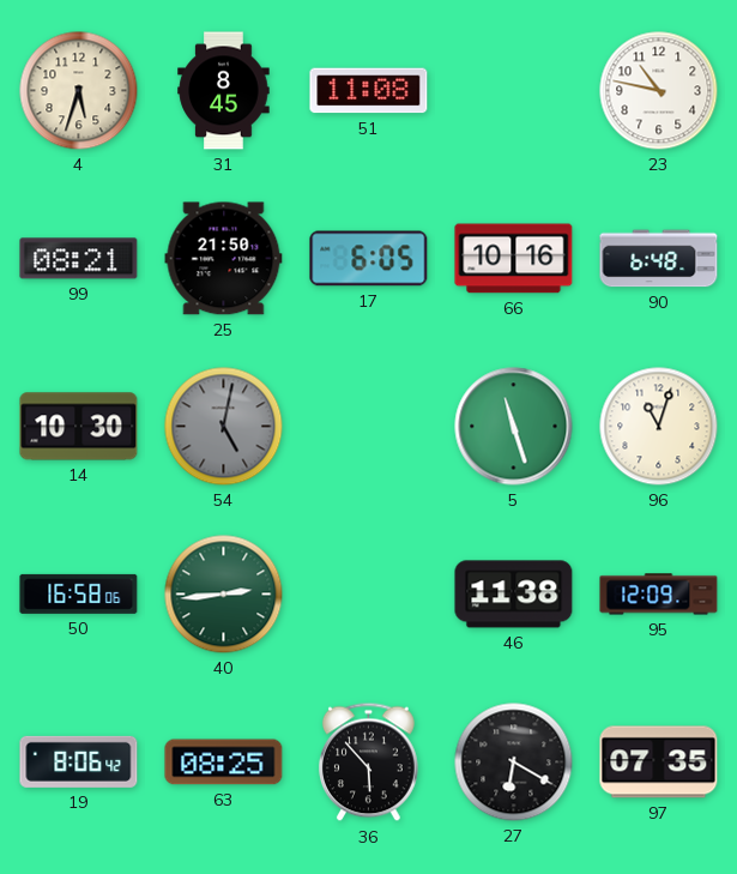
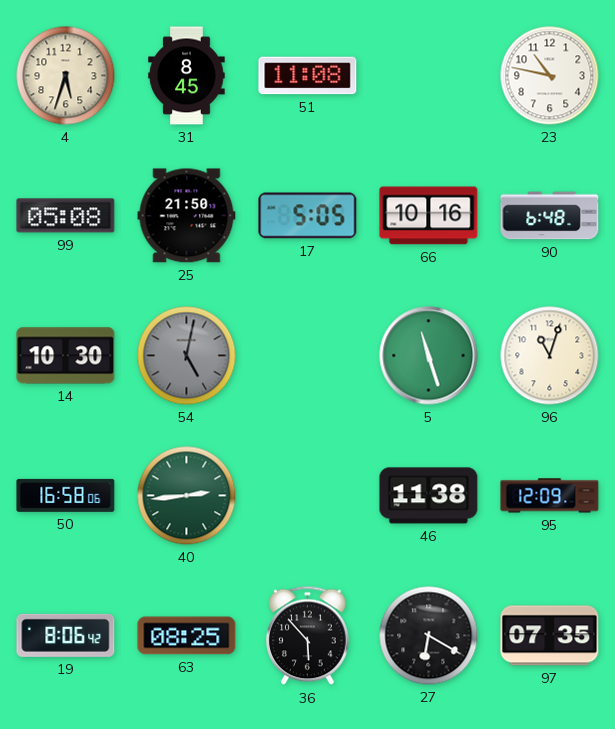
99: 08:21 -> 05:08
17: 6:05 -> 5:05
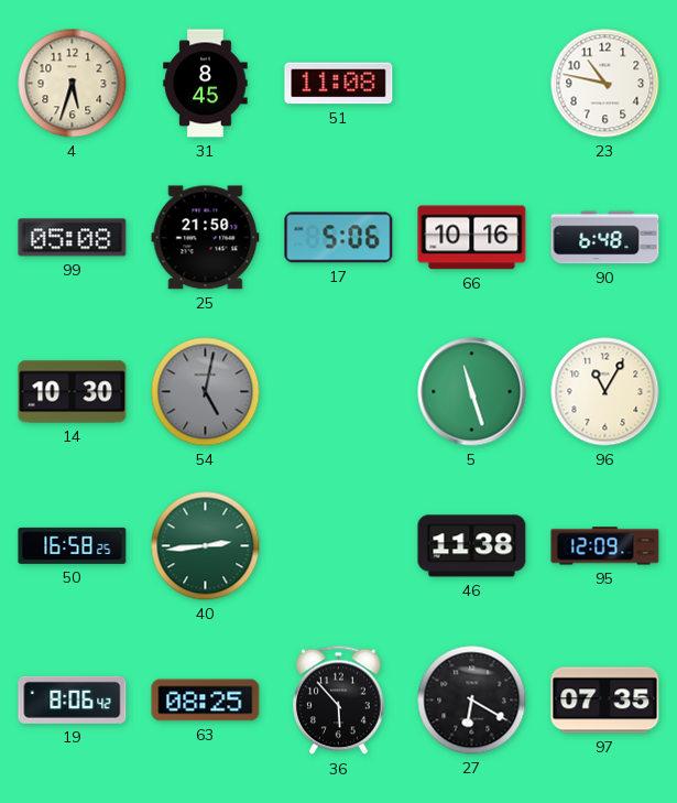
17: 5:05 -> 5:06
96: 11:03 -> 11:05
50: 16:58:06 -> 16:58:25
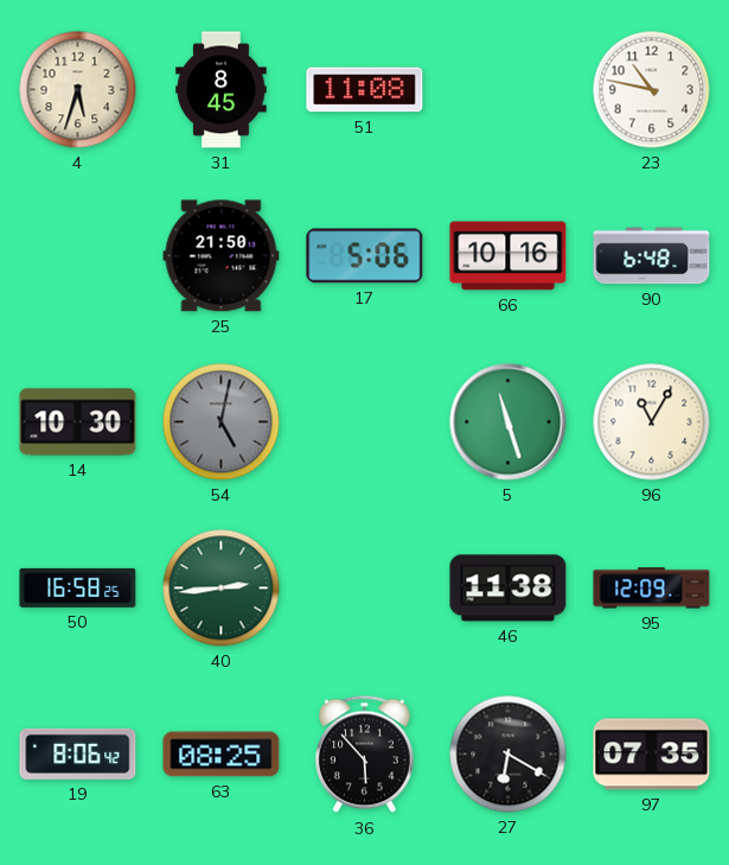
99: 05:08 -> none
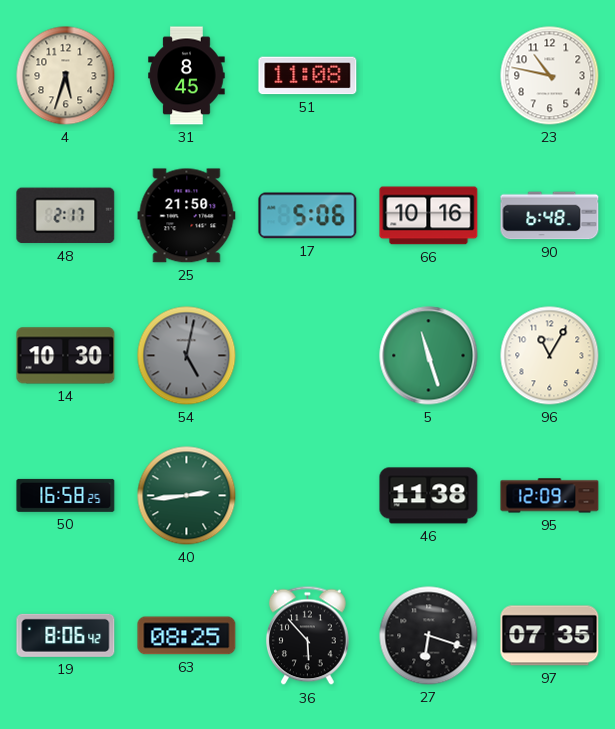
48: none -> 2:17
27: 6:20 -> 6:18
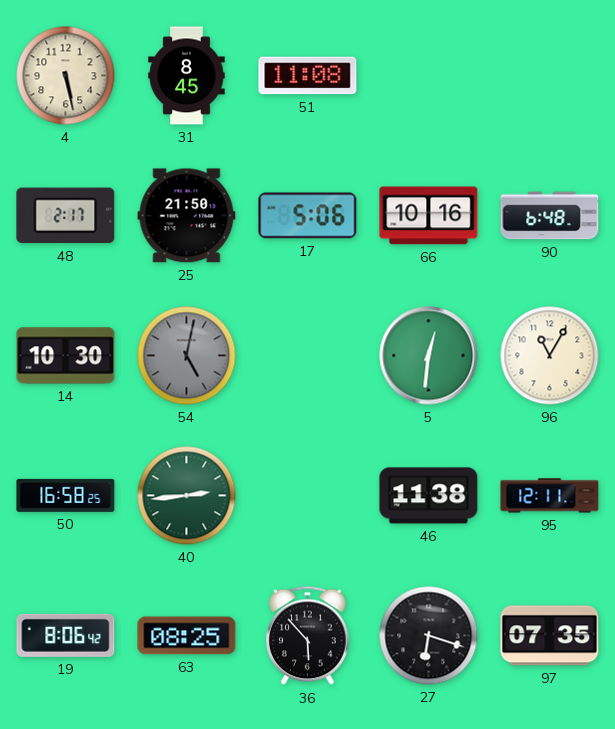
4: 5:33 -> 5:28
23: 10:47 -> none
5: 11:27 -> 12:31
95: 12:09 -> 12:11
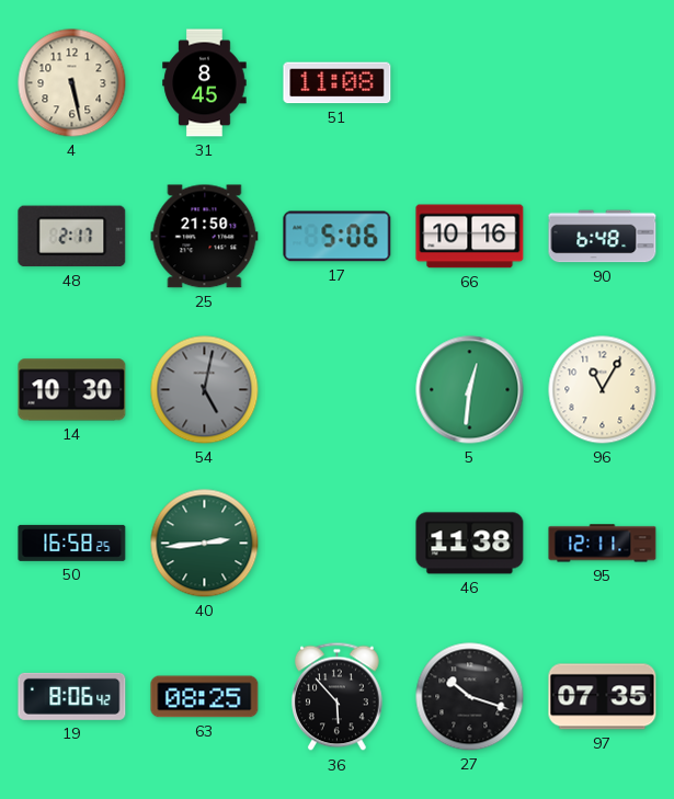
27: 6:18 -> 10:18
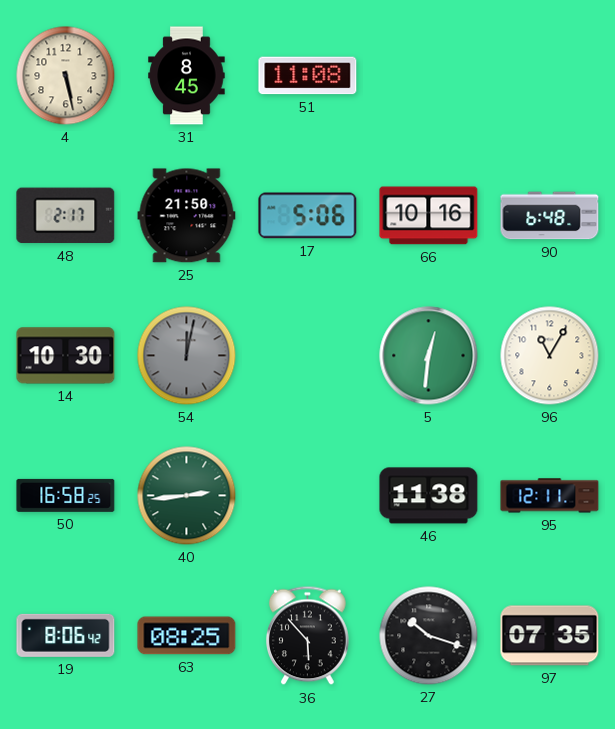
54: 5:02 -> 12:02
